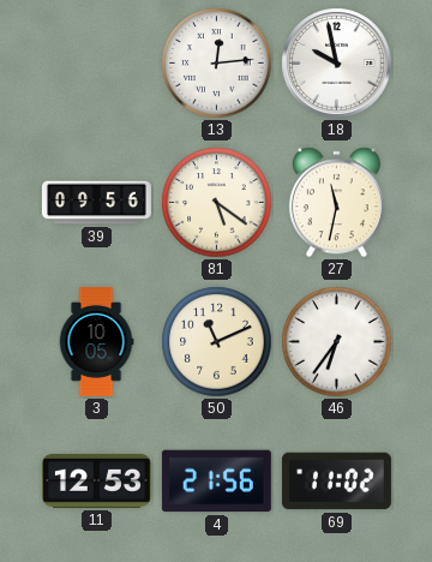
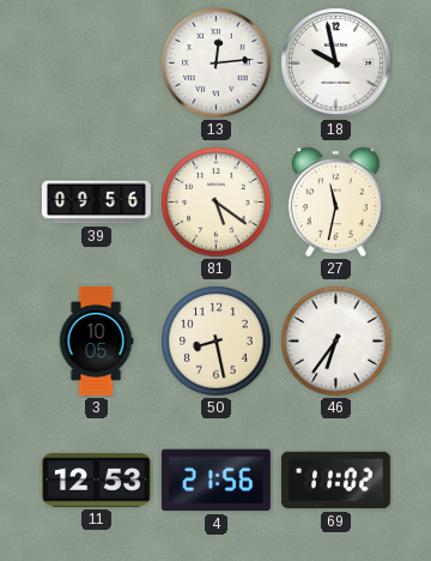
50: 11:11 -> 8:28
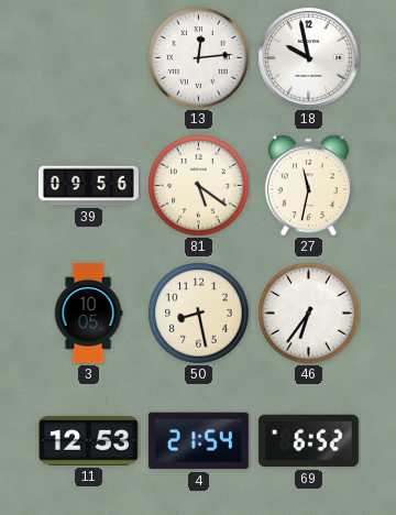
4: 21:56 -> 21:54
69: 11:02 -> 6:52
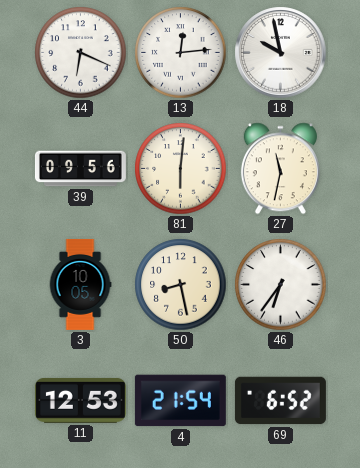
44: none -> 6:19
81: 5:21 -> 6:01
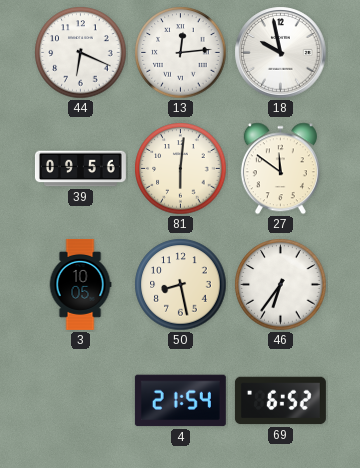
27: 11:32 -> 11:51
11: 12:53 -> none
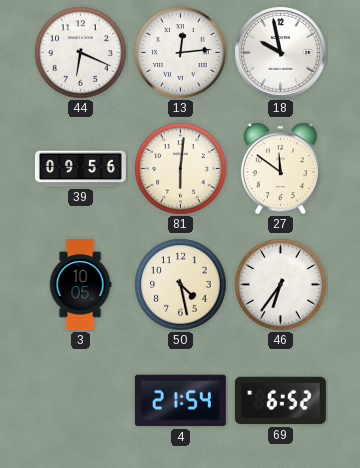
50: 8:28 -> 4:28
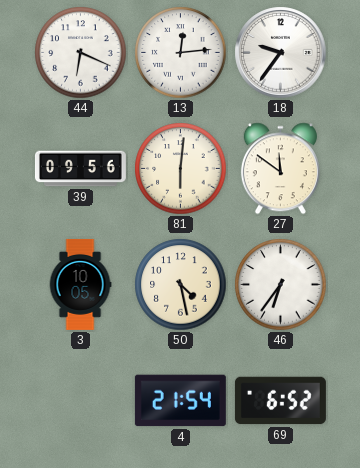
18: 9:58 -> 9:36
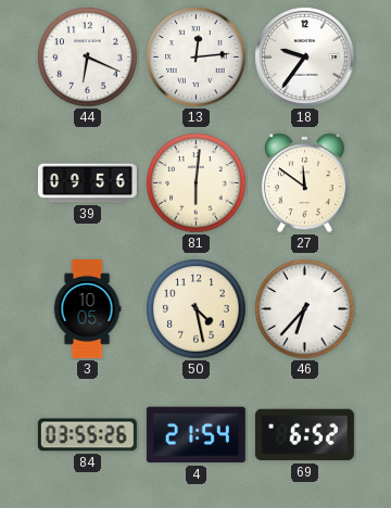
46: 6:36 -> 6:37
84: none -> 03:55
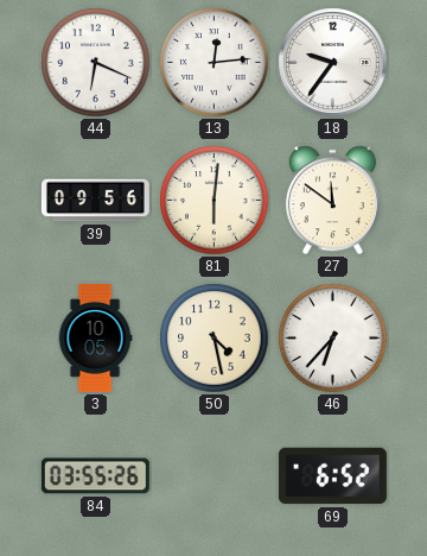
4: 21:54 -> none
